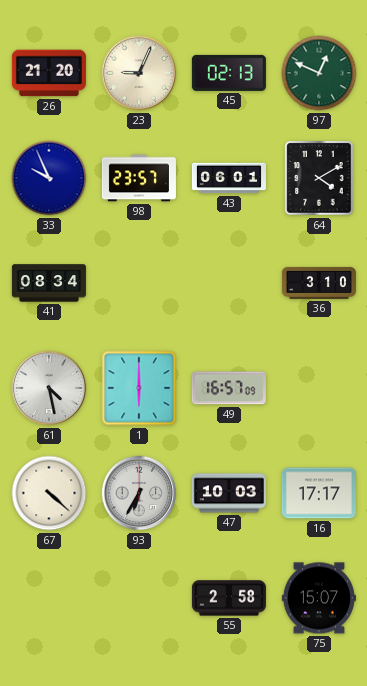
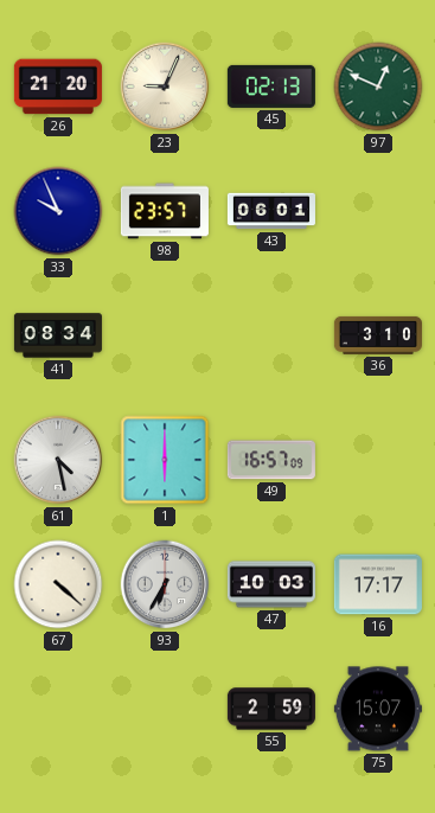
64: 4:10 -> none
55: 2:58 -> 2:59
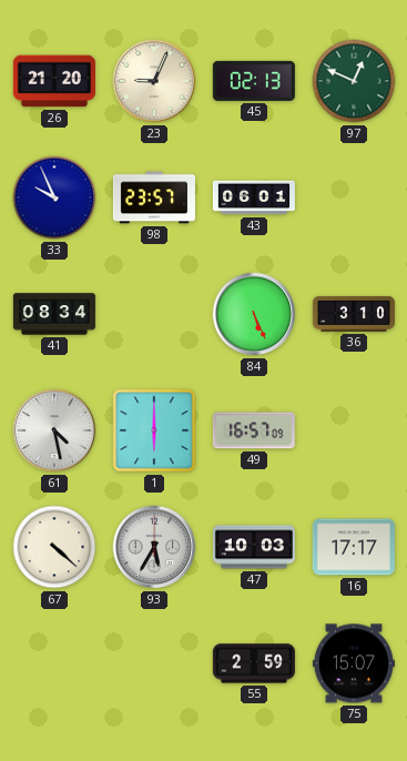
84: none -> 5:26
93: 6:35 -> 5:35
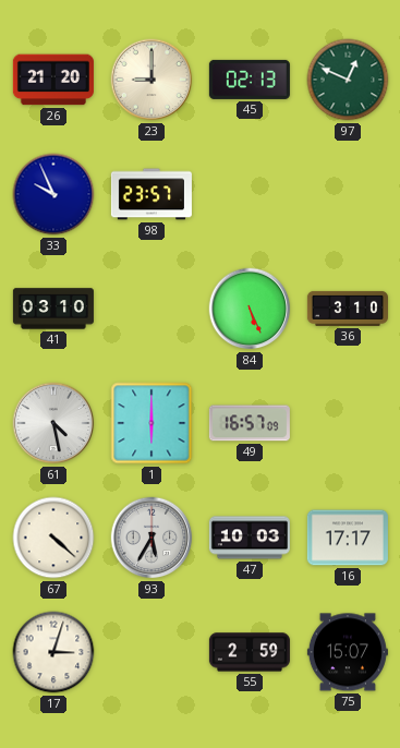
23: 9:04 -> 9:00
43: 06:01 -> none
41: 08:34 -> 03:10
17: none -> 3:03
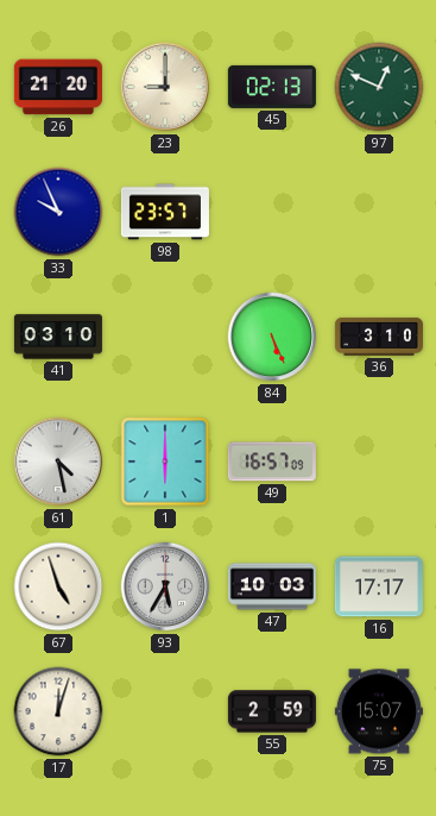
67: 4:22 -> 4:57
17: 3:03 -> 12:03
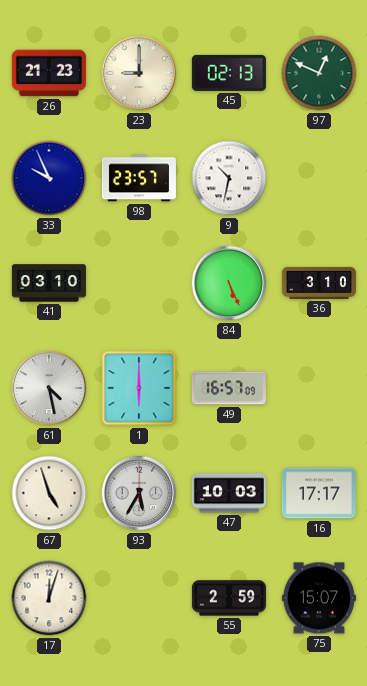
26: 21:20 -> 21:23
9: none -> 10:32
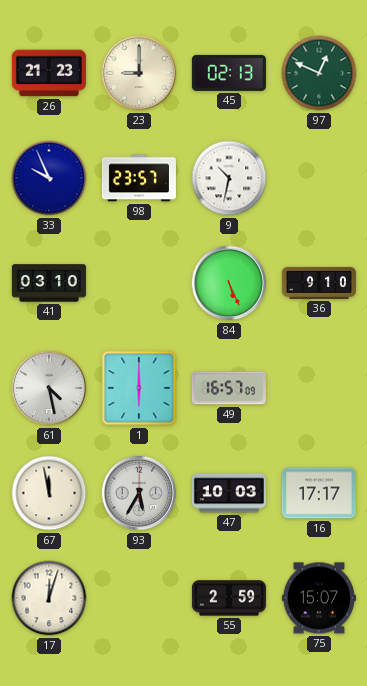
36: 3:10 -> 9:10
67: 4:57 -> 11:58
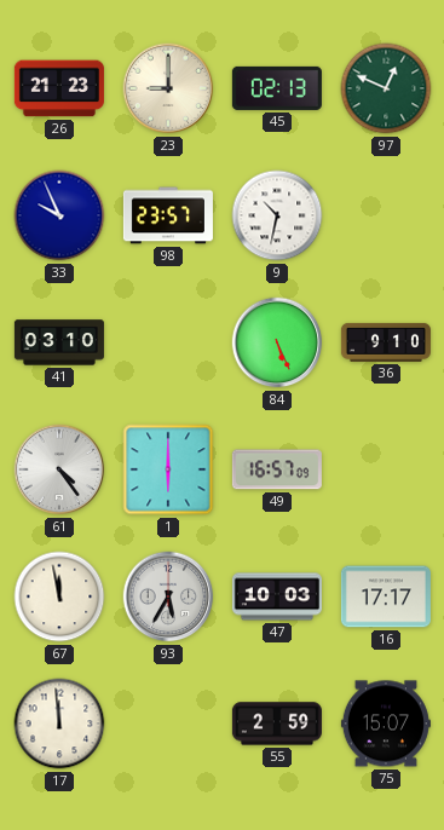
61: 4:28 -> 4:24
17: 12:03 -> 11:59
